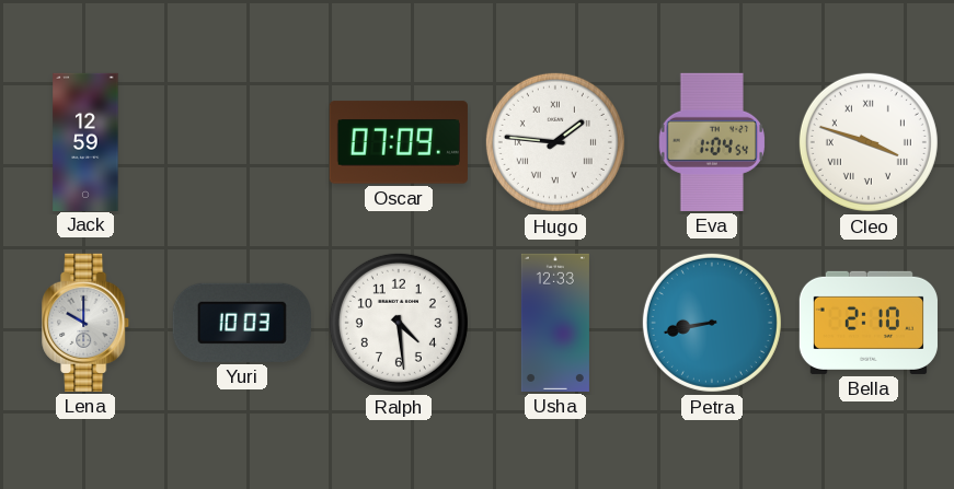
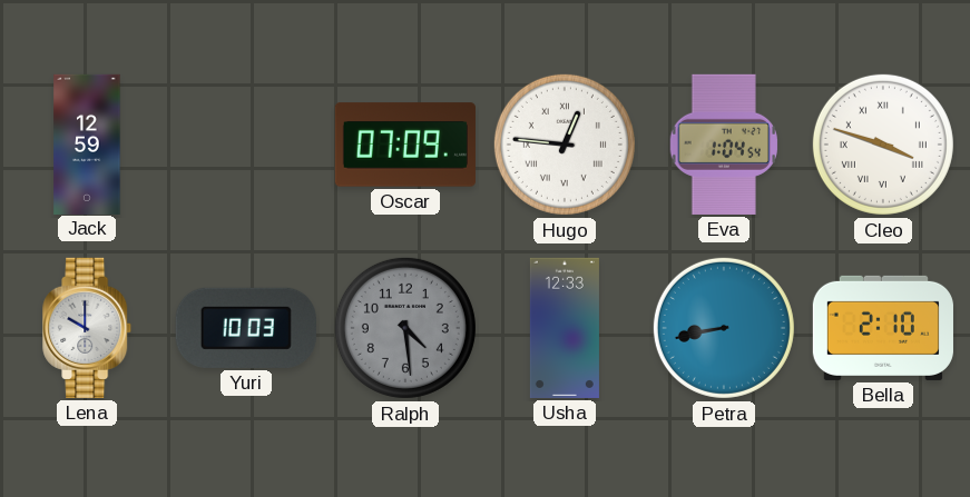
Hugo: 1:46 -> 12:46
Ralph dial: white -> grey
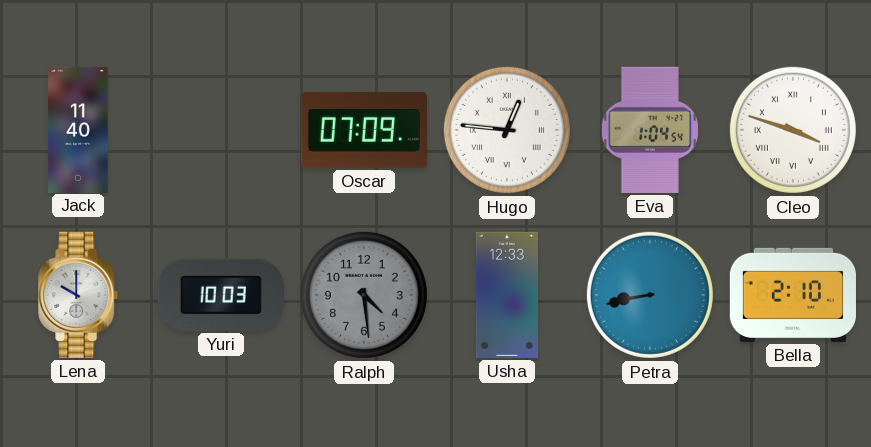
Jack: 12:59 -> 11:40
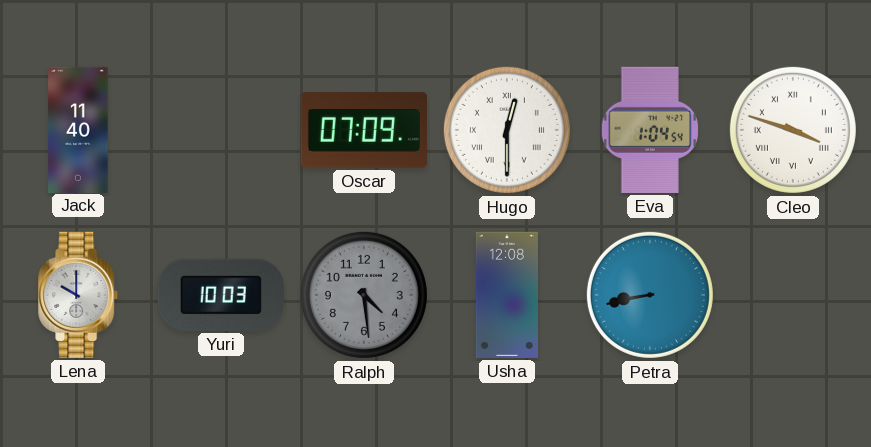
Hugo: 12:46 -> 12:30
Usha: 12:33 -> 12:08
Bella: 2:10 -> none
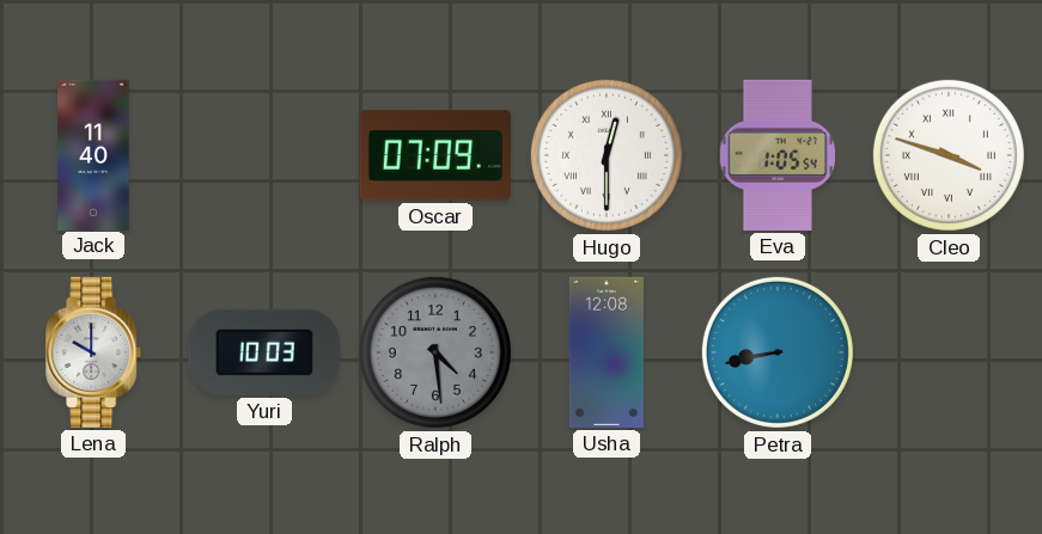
Eva: 1:04 -> 1:05
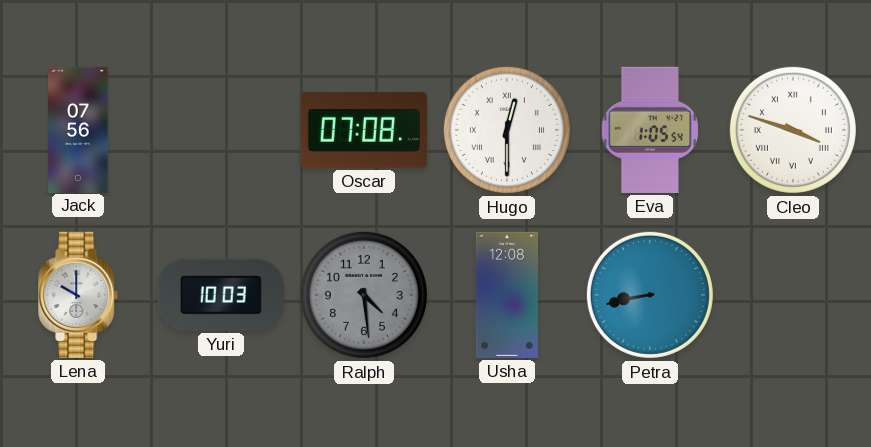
Jack: 11:40 -> 07:56
Oscar: 07:09 -> 07:08
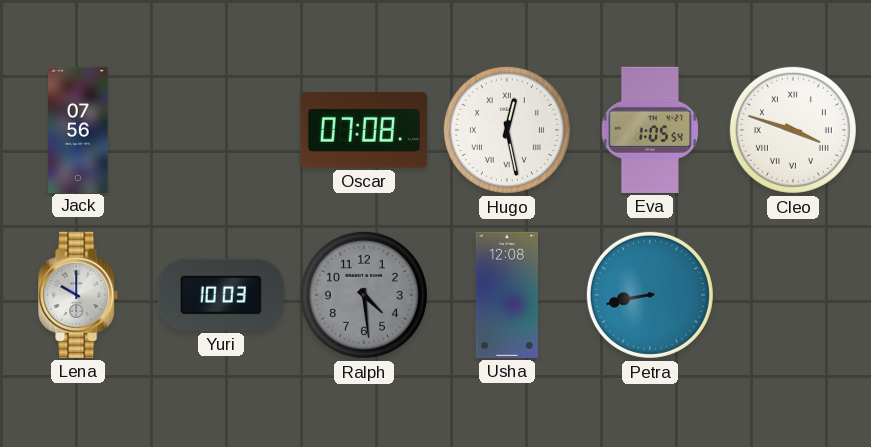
Hugo: 12:30 -> 12:28
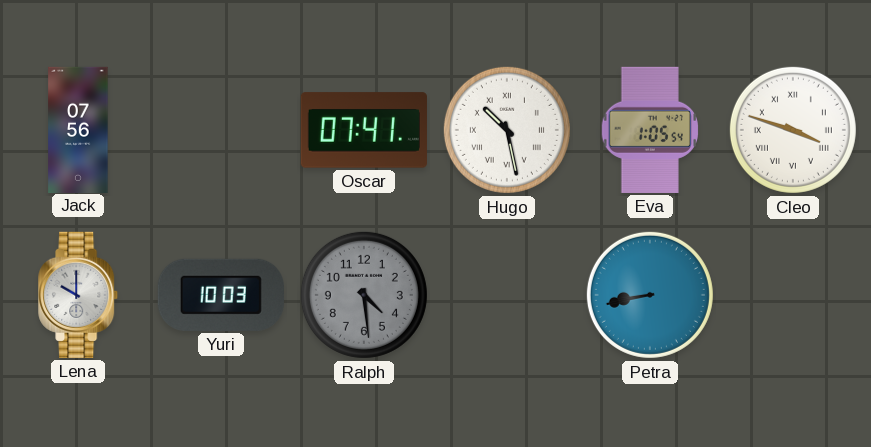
Oscar: 07:08 -> 07:41
Hugo: 12:28 -> 10:28
Usha: 12:08 -> none
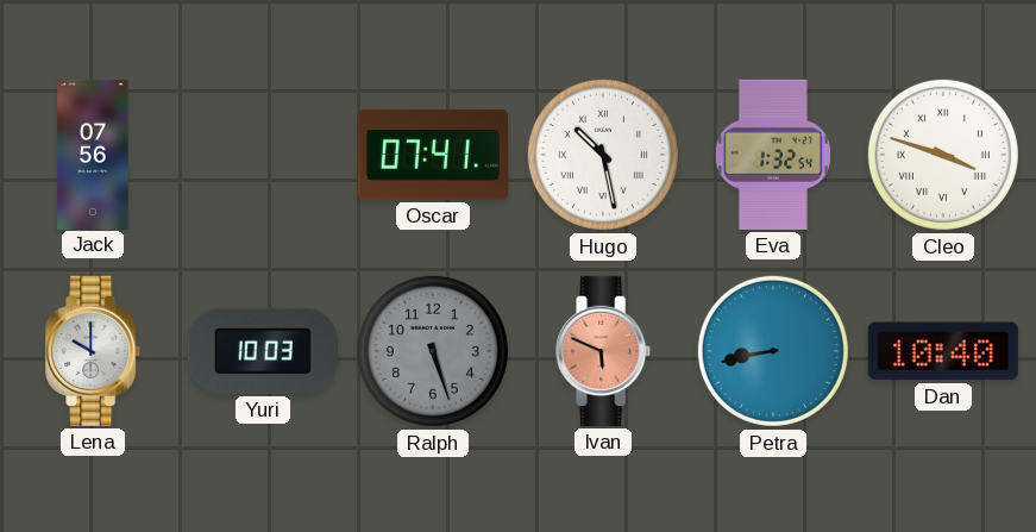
Eva: 1:05 -> 1:32
Ralph: 4:29 -> 5:27
Ivan: none -> 5:49
Dan: none -> 10:40
